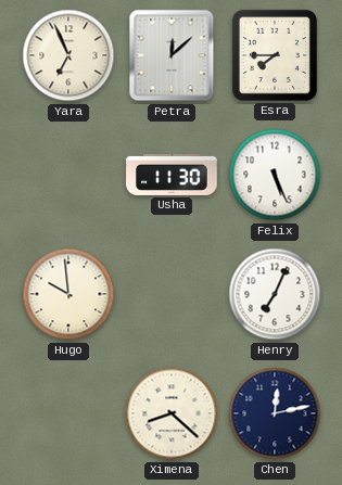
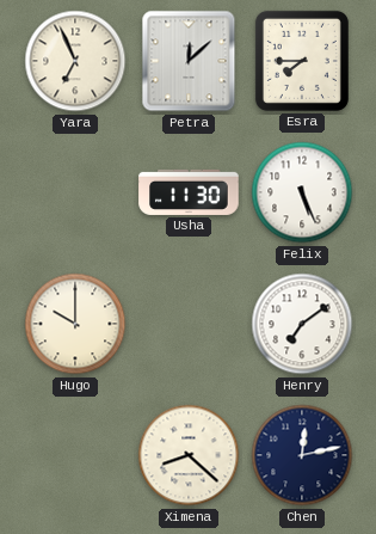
Hugo: 9:59 -> 10:00
Henry: 7:04 -> 7:09
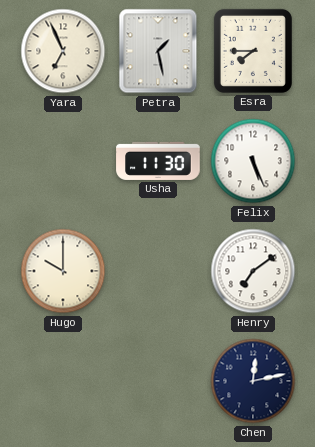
Petra: 12:08 -> 1:28
Ximena: 8:22 -> none
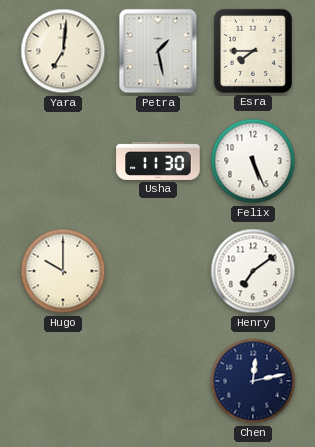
Yara: 6:56 -> 7:01
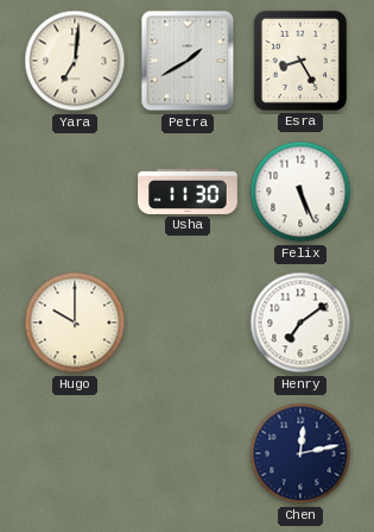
Petra: 1:28 -> 1:40
Esra: 7:45 -> 8:25
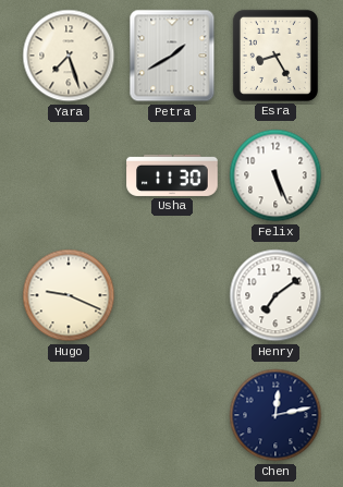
Yara: 7:01 -> 7:27
Hugo: 10:00 -> 9:19
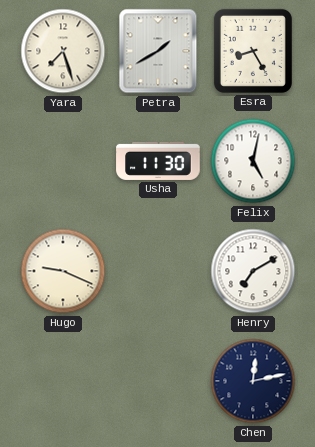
Felix: 5:26 -> 5:02
Henry: 7:09 -> 7:10
